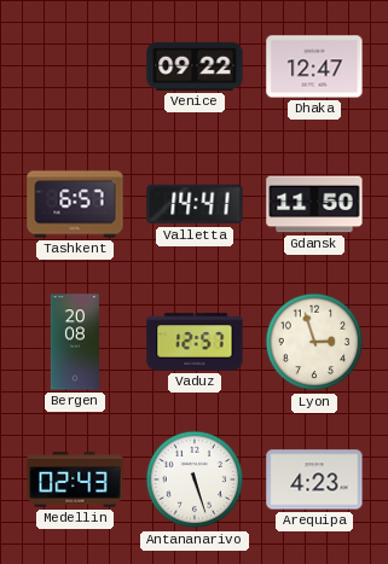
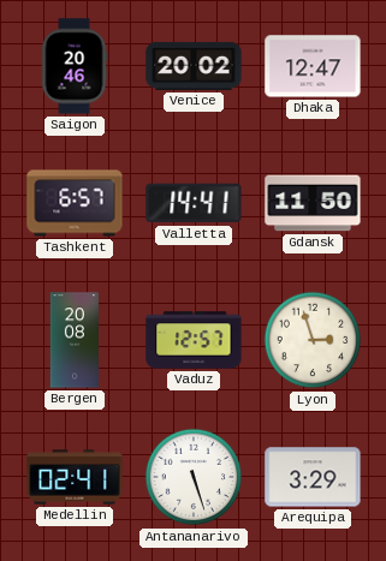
Saigon: none -> 20:46
Venice: 09:22 -> 20:02
Medellin: 02:43 -> 02:41
Arequipa: 4:23 -> 3:29
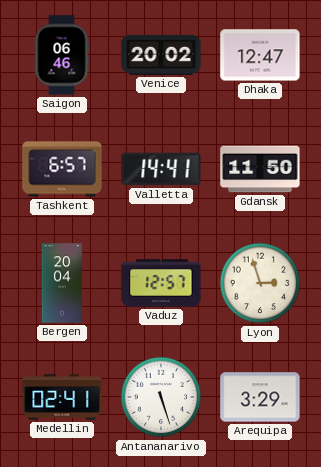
Saigon: 20:46 -> 06:46
Bergen: 20:08 -> 20:04
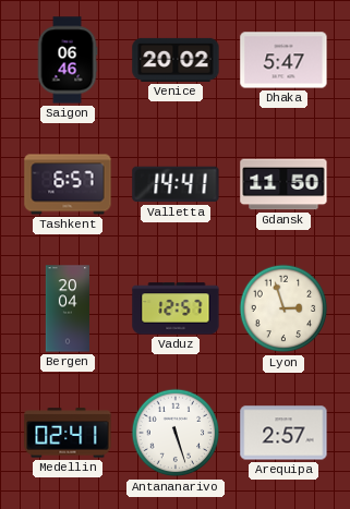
Dhaka: 12:47 -> 5:47
Arequipa: 3:29 -> 2:57
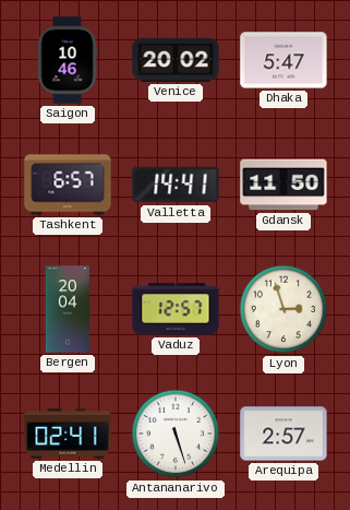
Saigon: 06:46 -> 10:46
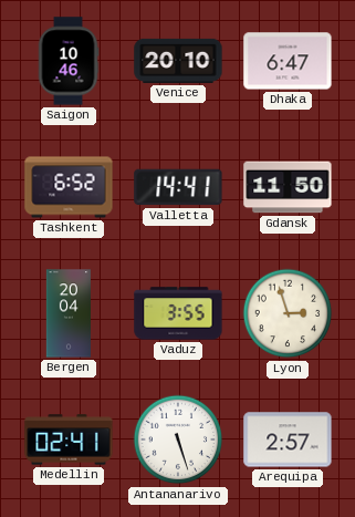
Venice: 20:02 -> 20:10
Dhaka: 5:47 -> 6:47
Tashkent: 6:57 -> 6:52
Vaduz: 12:57 -> 3:55
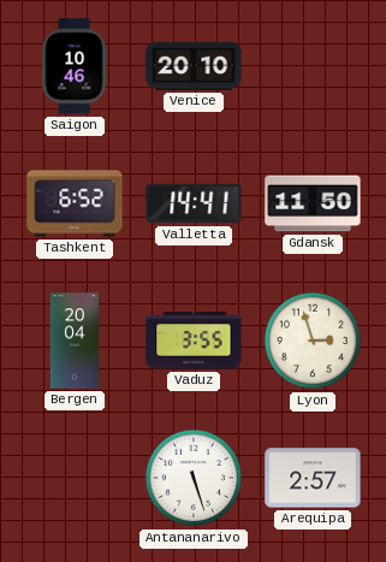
Dhaka: 6:47 -> none
Medellin: 02:41 -> none
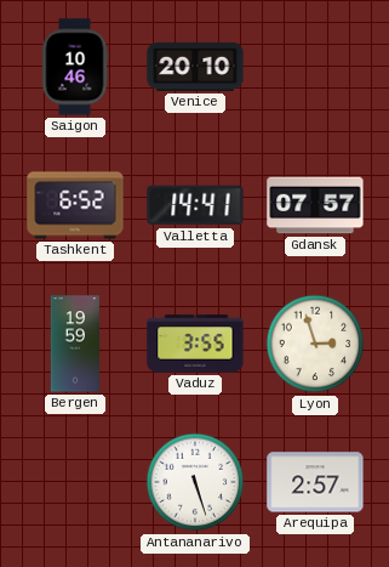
Gdansk: 11:50 -> 07:57
Bergen: 20:04 -> 19:59
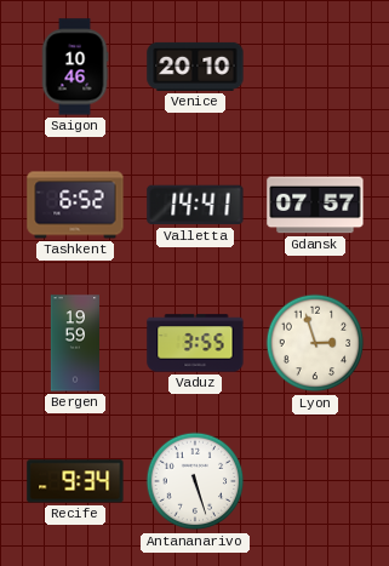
Recife: none -> 9:34
Arequipa: 2:57 -> none
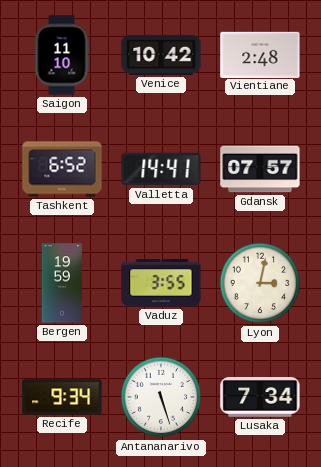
Saigon: 10:46 -> 11:10
Venice: 20:10 -> 10:42
Vientiane: none -> 2:48
Lyon: 2:57 -> 3:02
Lusaka: none -> 7:34
